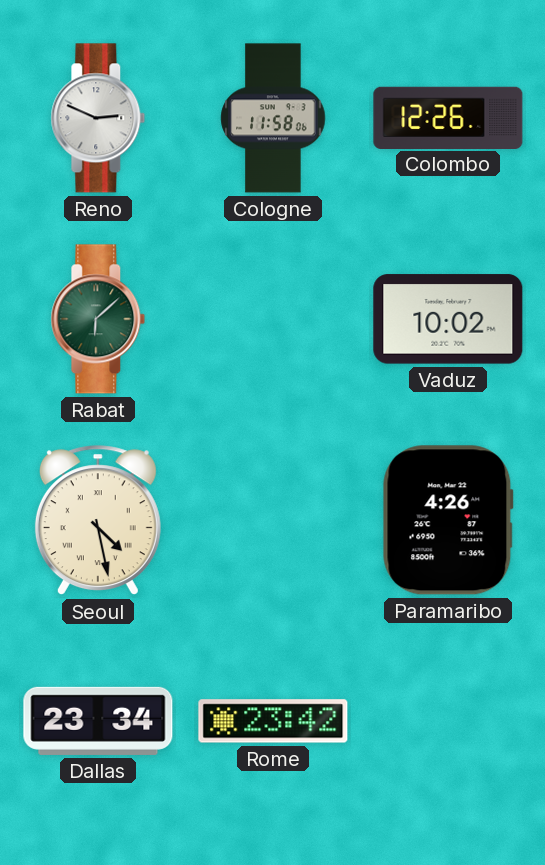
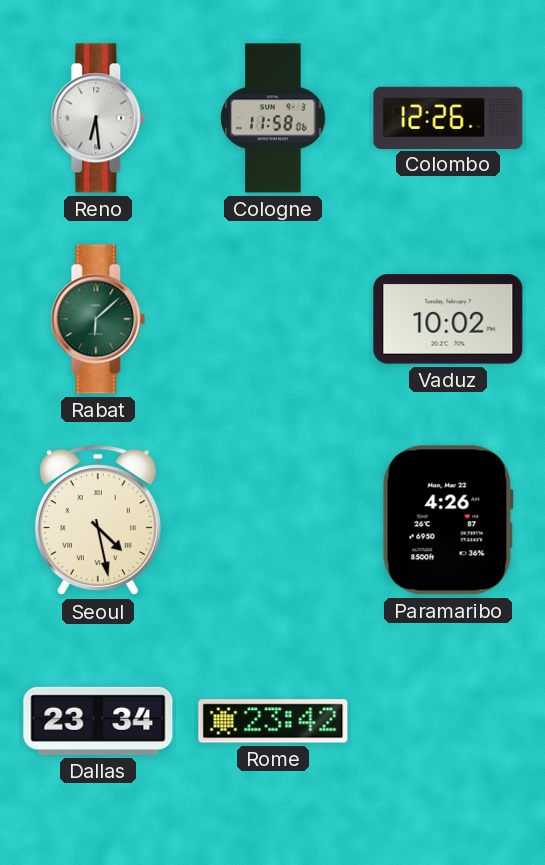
Reno: 2:49 -> 6:29
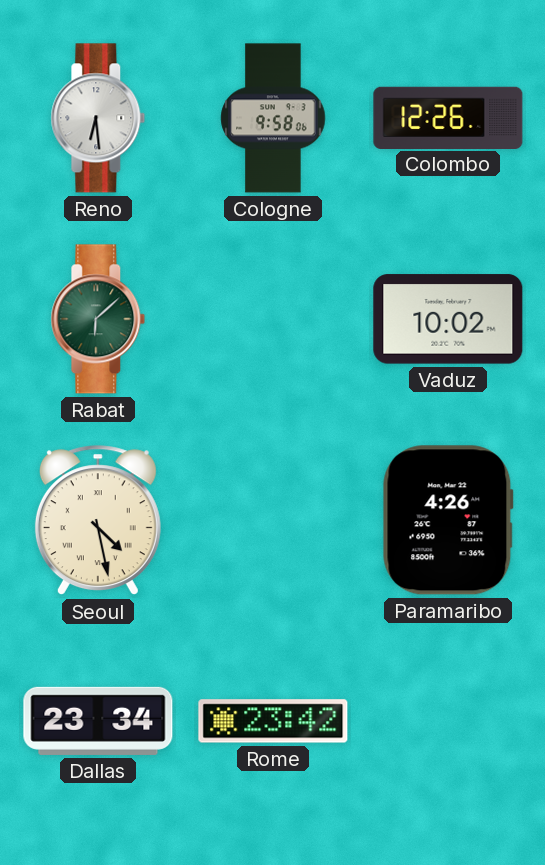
Cologne: 11:58 -> 9:58
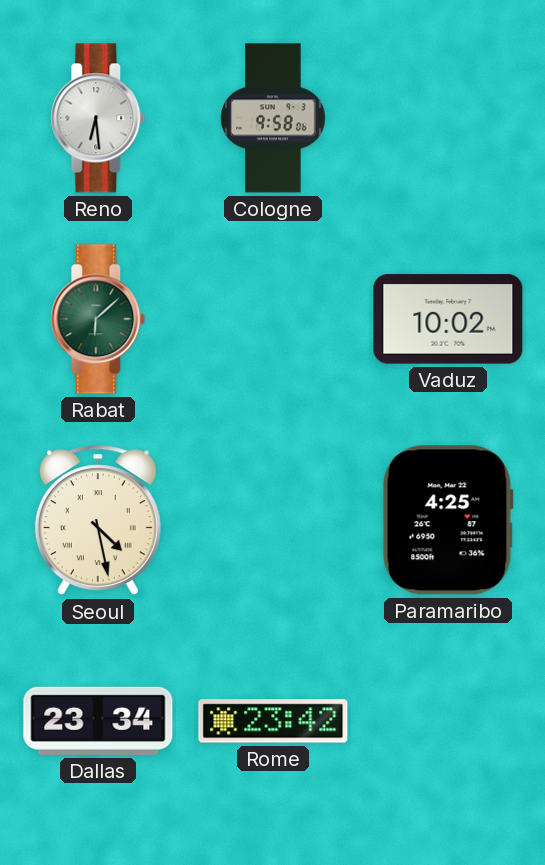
Colombo: 12:26 -> none
Paramaribo: 4:26 -> 4:25
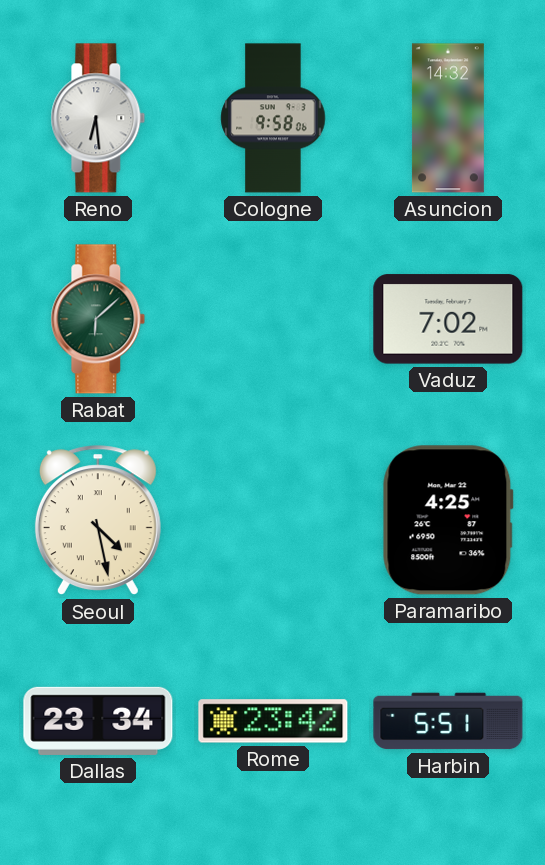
Asuncion: none -> 14:32
Vaduz: 10:02 -> 7:02
Harbin: none -> 5:51
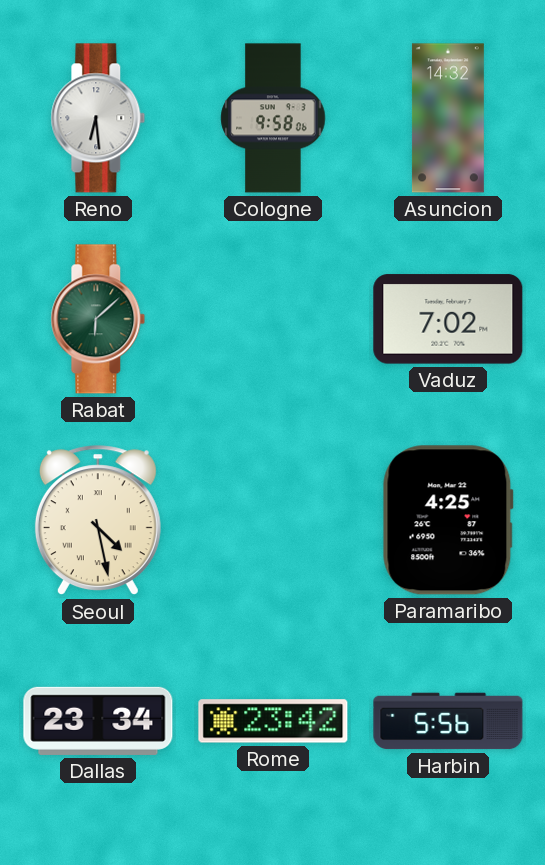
Harbin: 5:51 -> 5:56
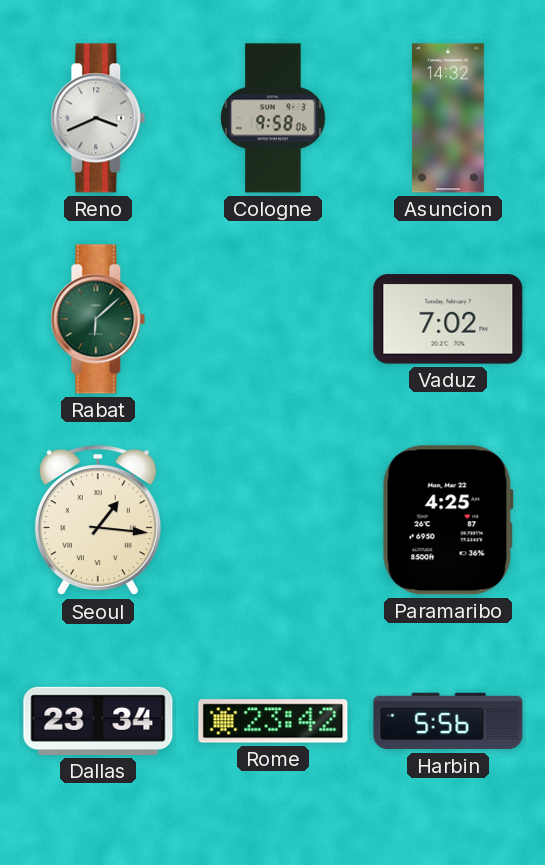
Reno: 6:29 -> 3:41
Seoul: 4:28 -> 1:16
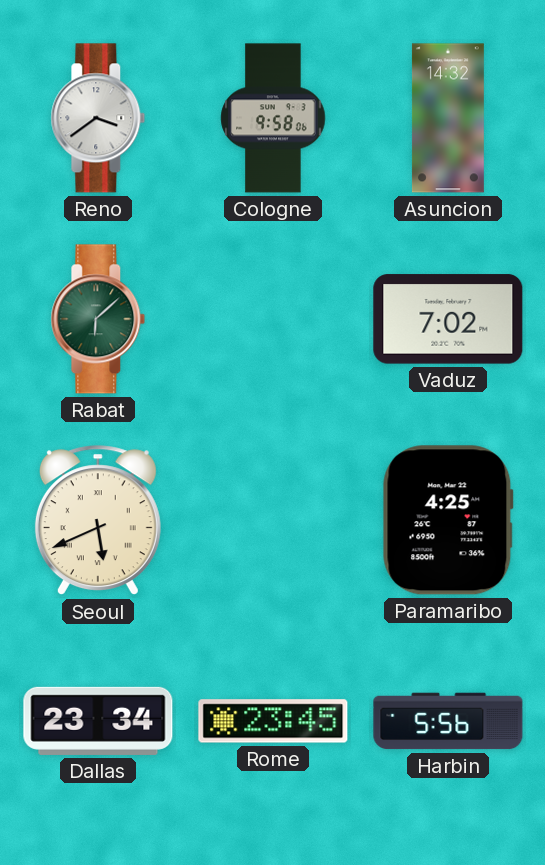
Reno: 3:41 -> 3:39
Seoul: 1:16 -> 5:41
Rome: 23:42 -> 23:45
